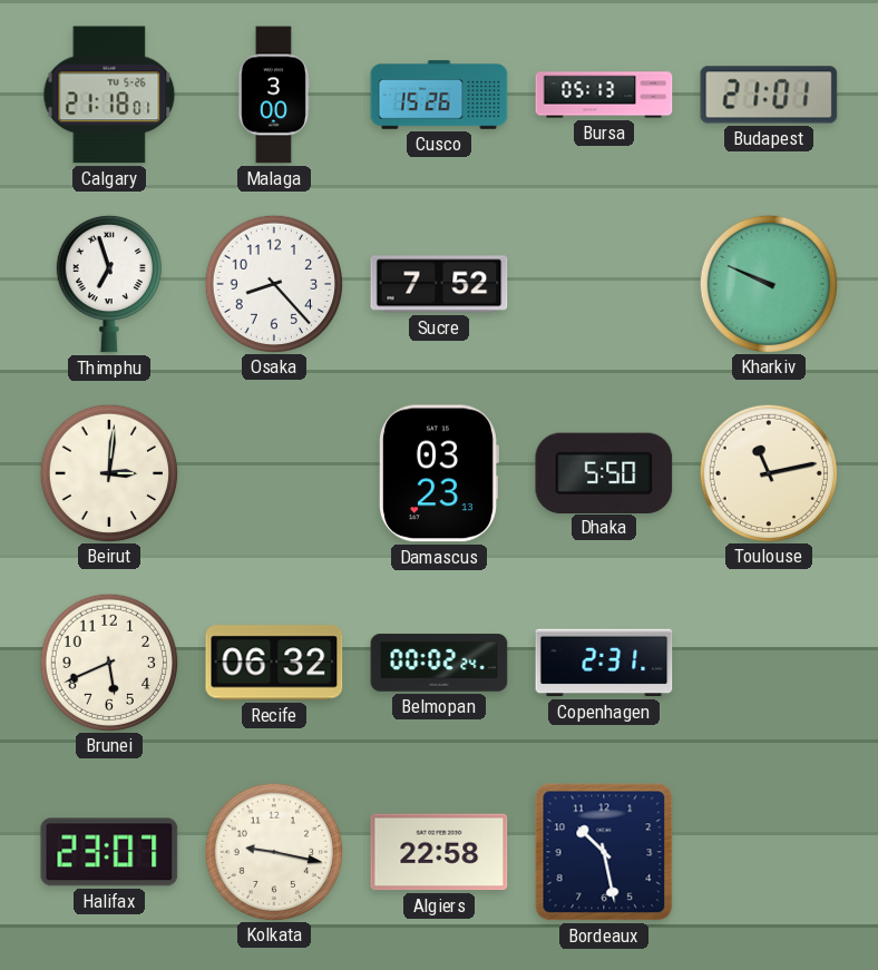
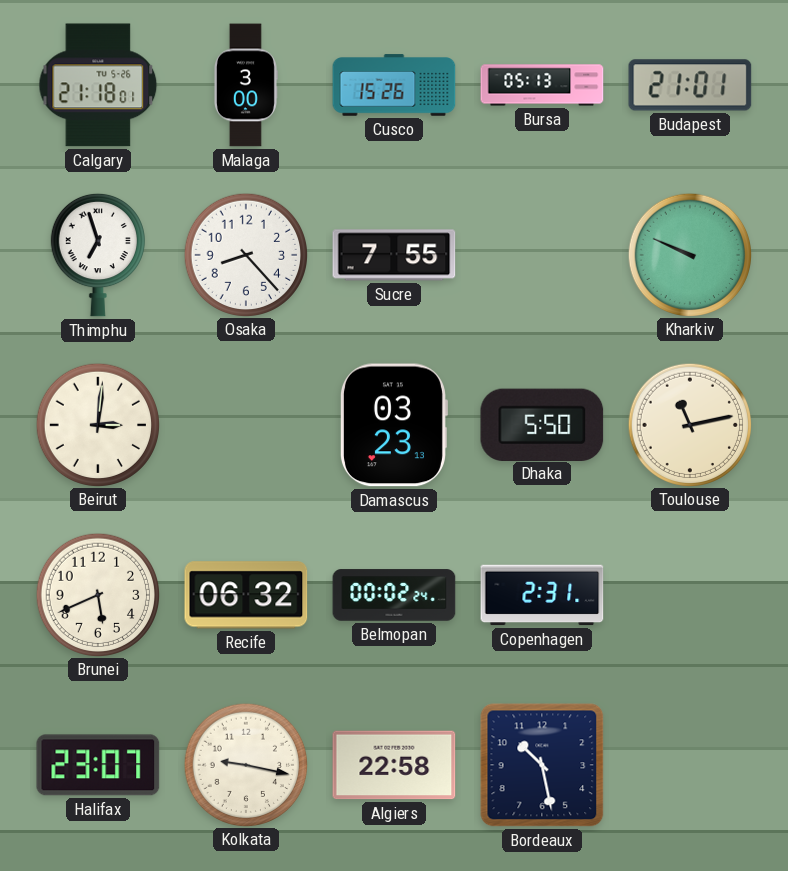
Sucre: 7:52 -> 7:55
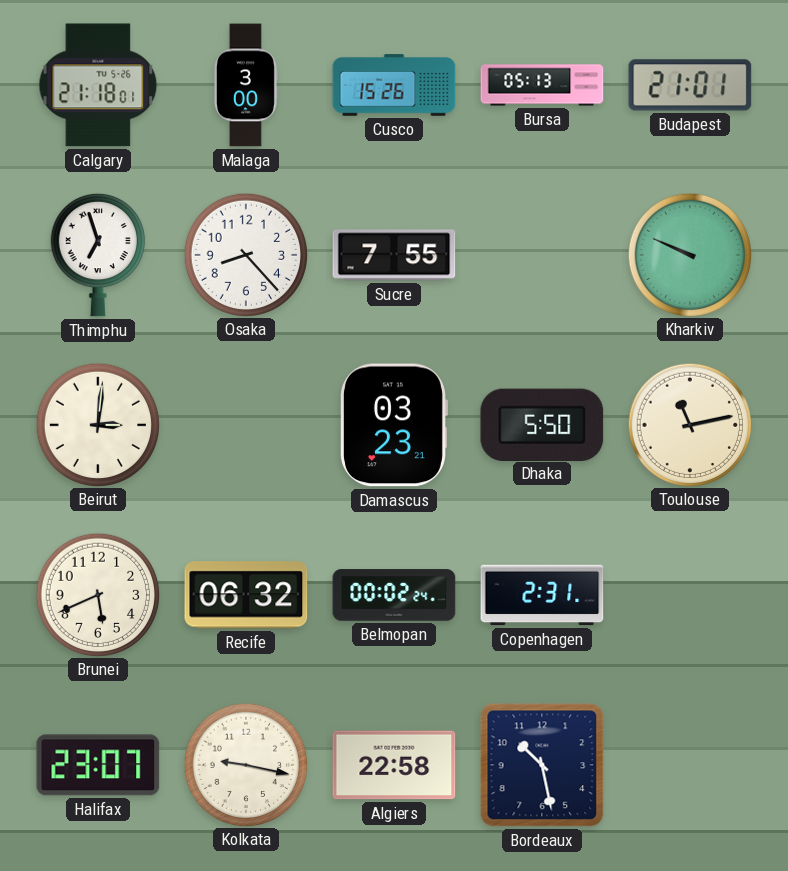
Damascus: 03:23:13 -> 03:23:21
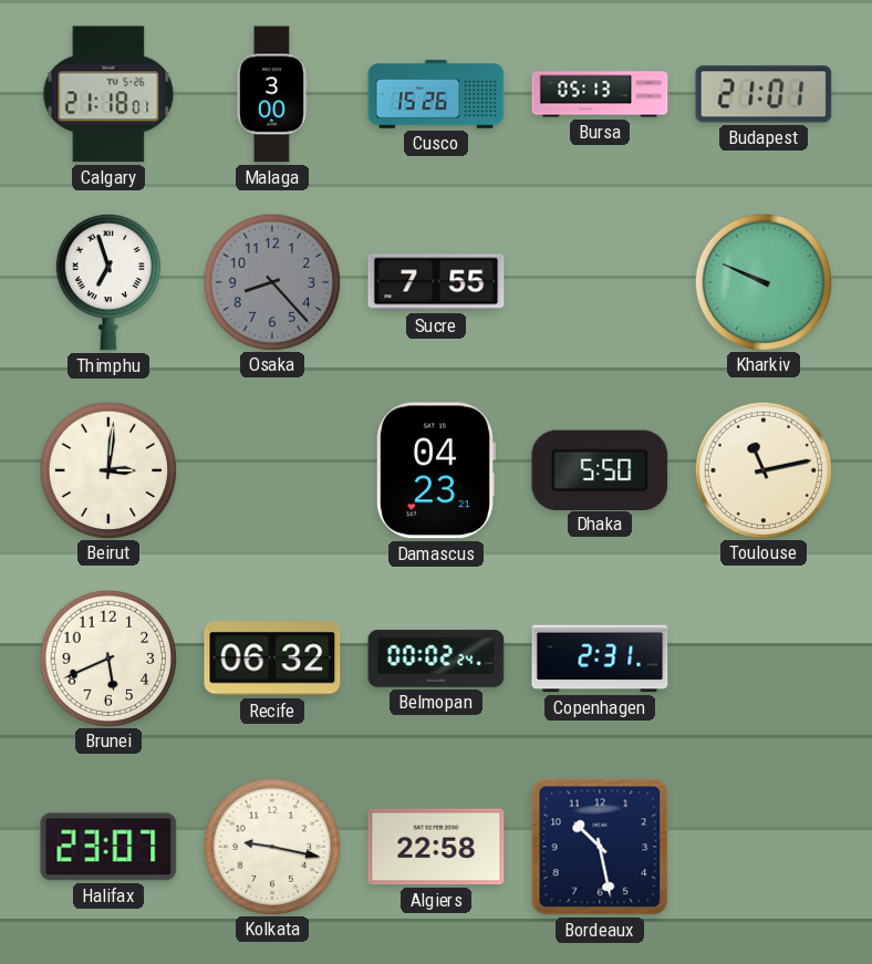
Osaka dial: white -> grey
Damascus: 03:23 -> 04:23
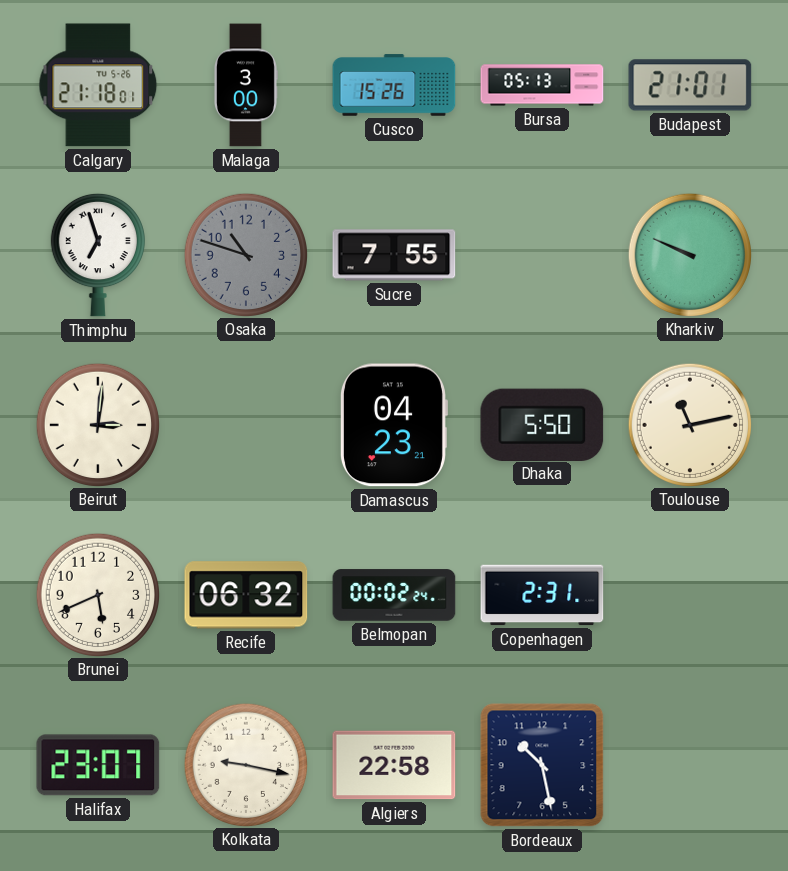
Osaka: 8:23 -> 10:48
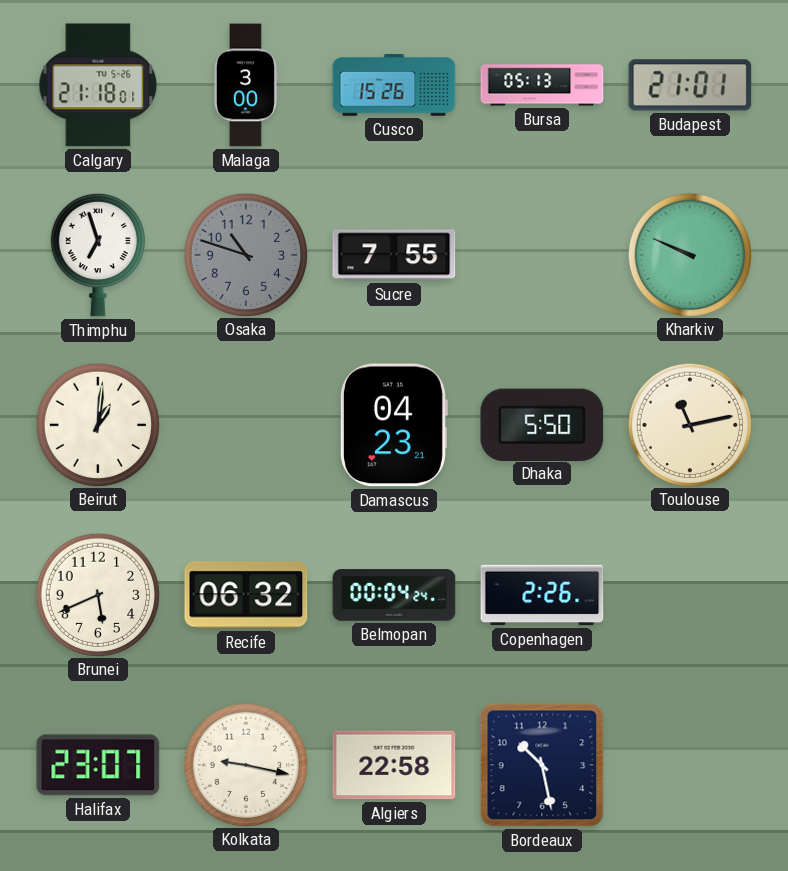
Beirut: 3:01 -> 1:01
Belmopan: 00:02 -> 00:04
Copenhagen: 2:31 -> 2:26
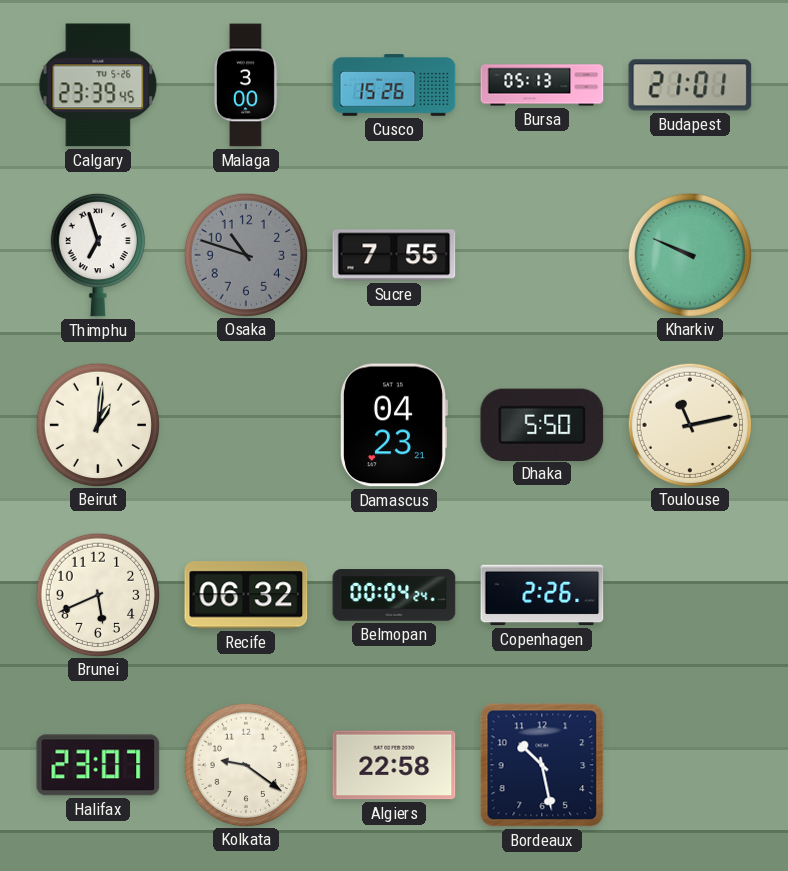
Calgary: 21:18 -> 23:39
Kolkata: 9:17 -> 9:21
